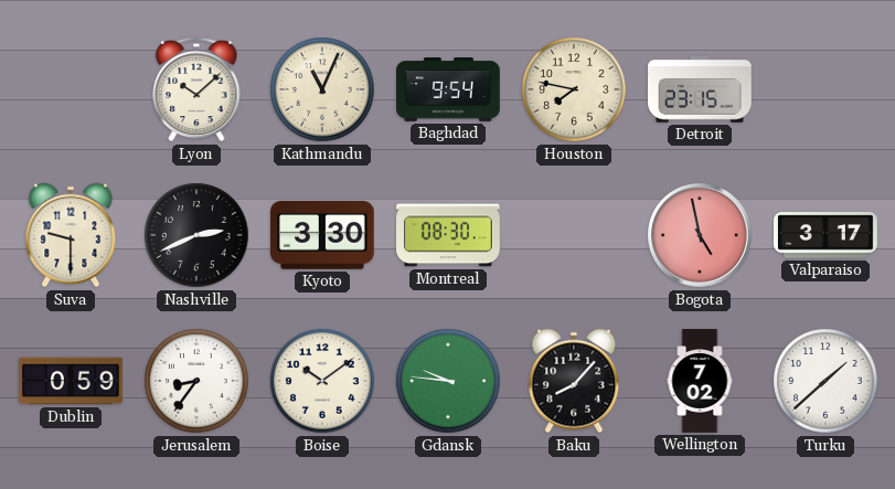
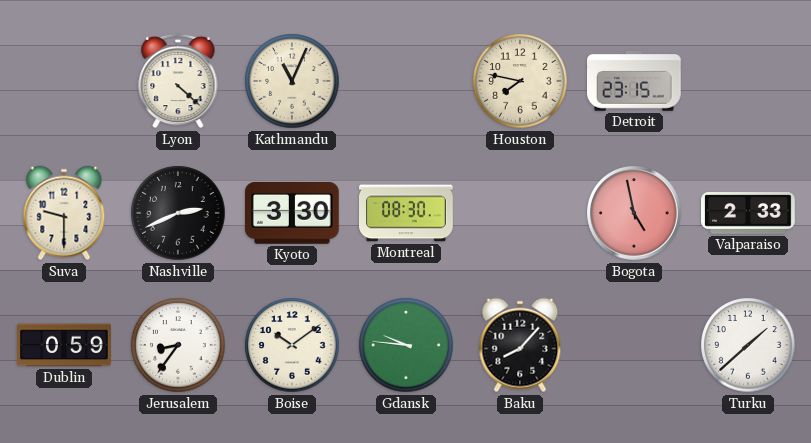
Lyon: 10:08 -> 4:22
Baghdad: 9:54 -> none
Valparaiso: 3:17 -> 2:33
Wellington: 7:02 -> none
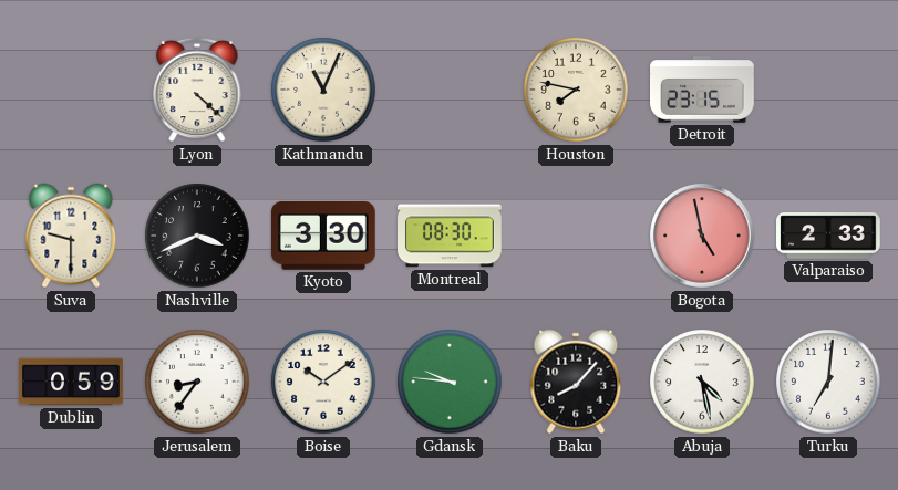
Nashville: 2:41 -> 3:41
Abuja: none -> 4:28
Turku: 1:38 -> 7:01
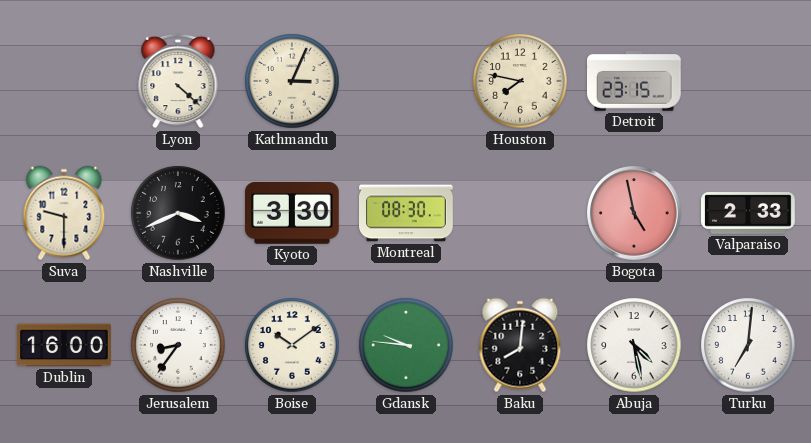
Kathmandu: 11:04 -> 3:04
Dublin: 0:59 -> 16:00
Baku: 8:07 -> 8:01
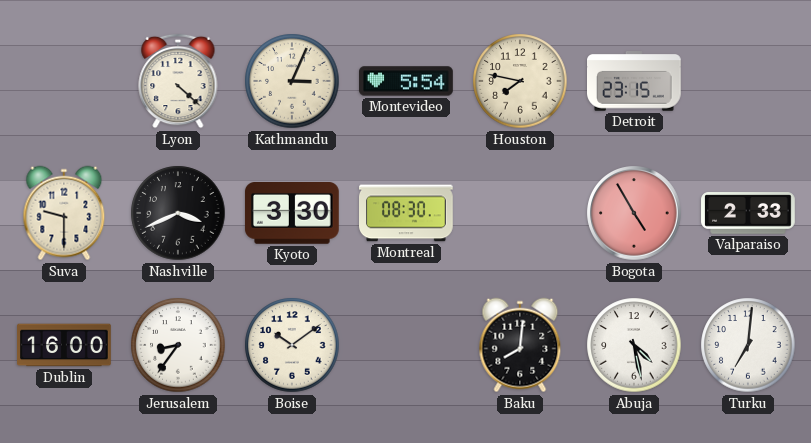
Montevideo: none -> 5:54
Bogota: 4:58 -> 4:55
Gdansk: 9:46 -> none
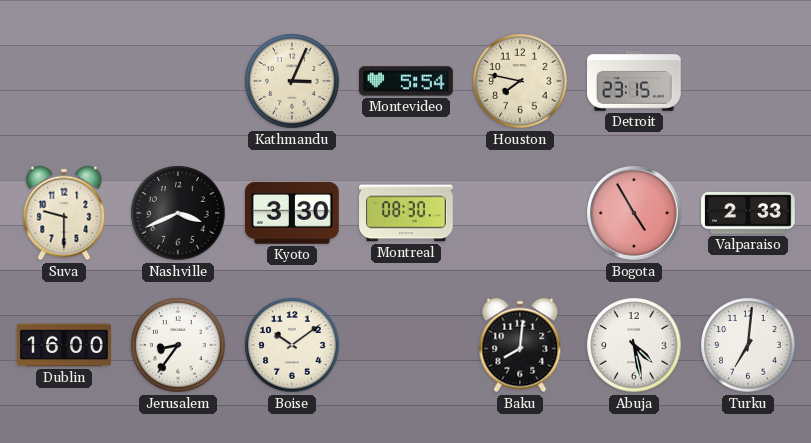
Lyon: 4:22 -> none
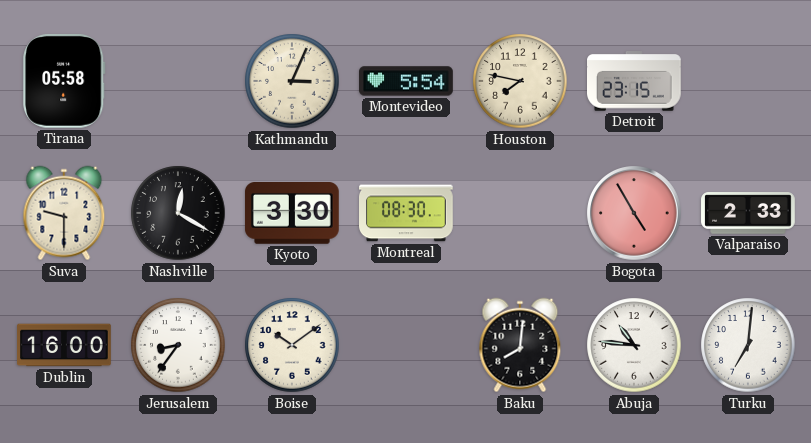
Tirana: none -> 05:58
Nashville: 3:41 -> 12:20
Abuja: 4:28 -> 10:46
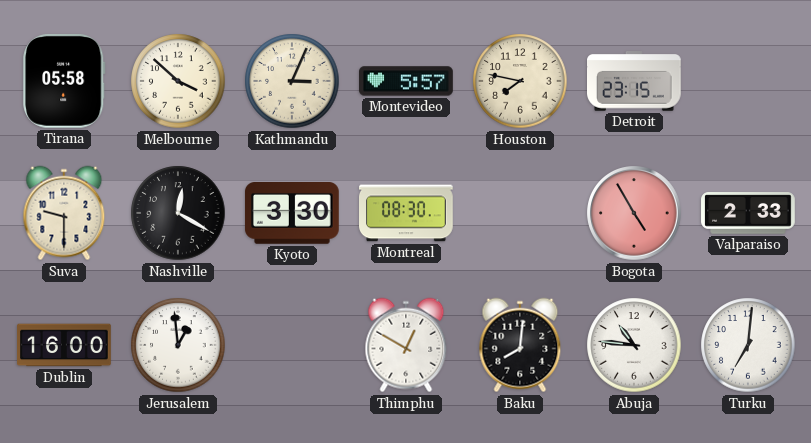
Melbourne: none -> 3:52
Montevideo: 5:54 -> 5:57
Jerusalem: 8:36 -> 12:59
Boise: 10:09 -> none
Thimphu: none -> 12:50
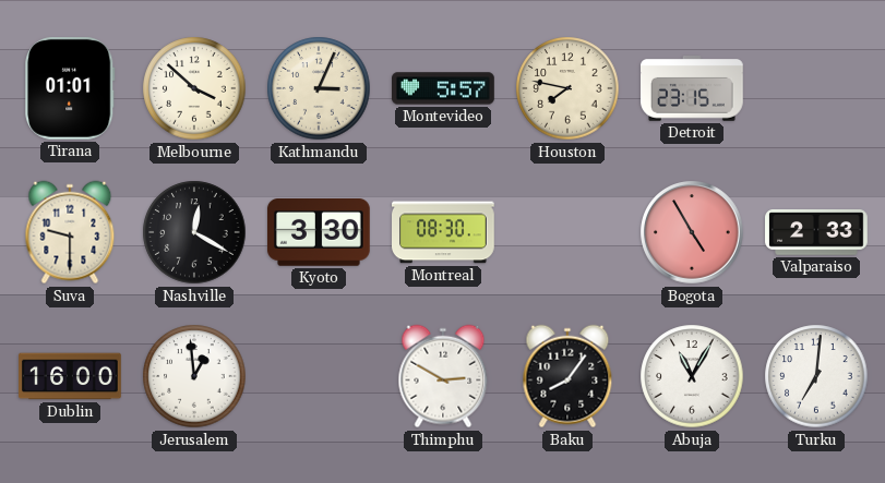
Tirana: 05:58 -> 01:01
Thimphu: 12:50 -> 2:50
Baku: 8:01 -> 8:06
Abuja: 10:46 -> 11:05
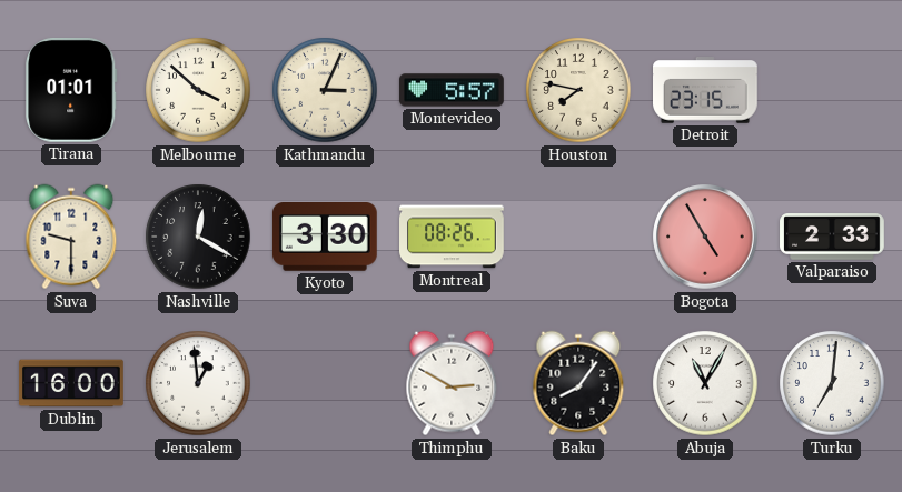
Montreal: 08:30 -> 08:26
